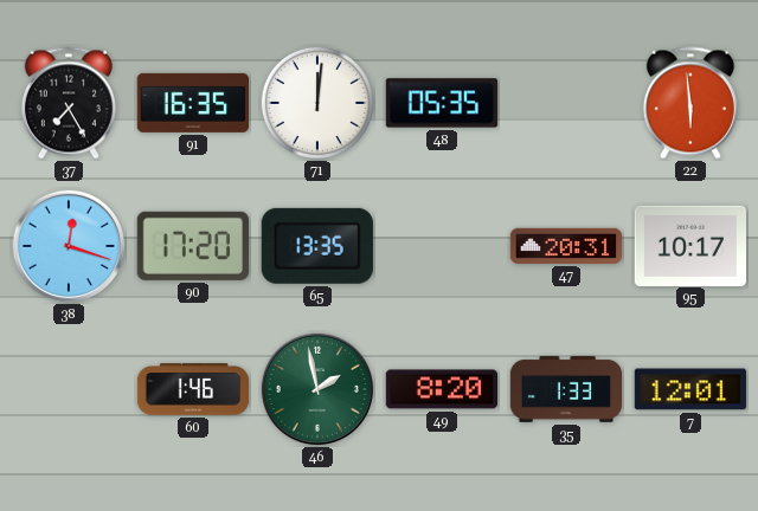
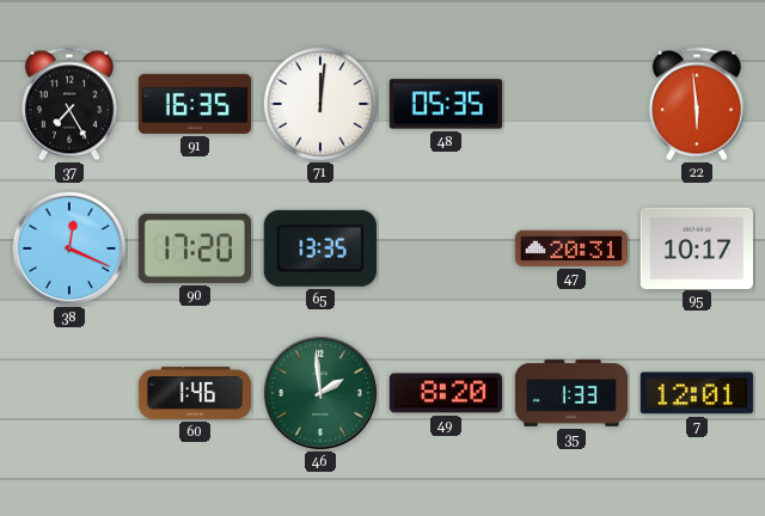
38: 12:18 -> 12:19
46: 1:58 -> 1:59
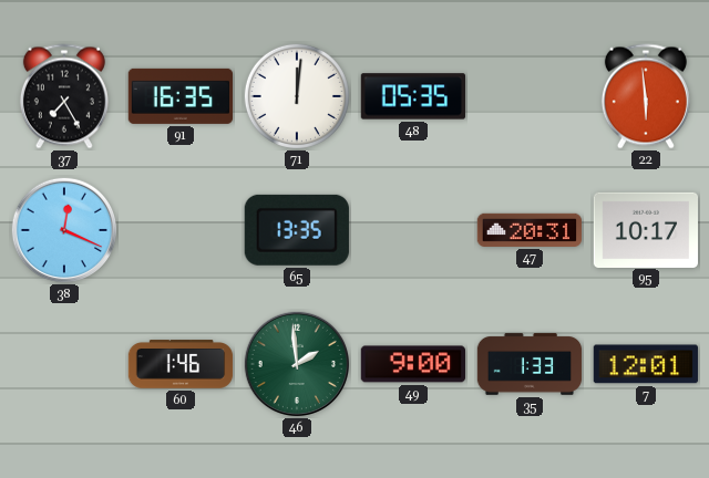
90: 17:20 -> none
49: 8:20 -> 9:00
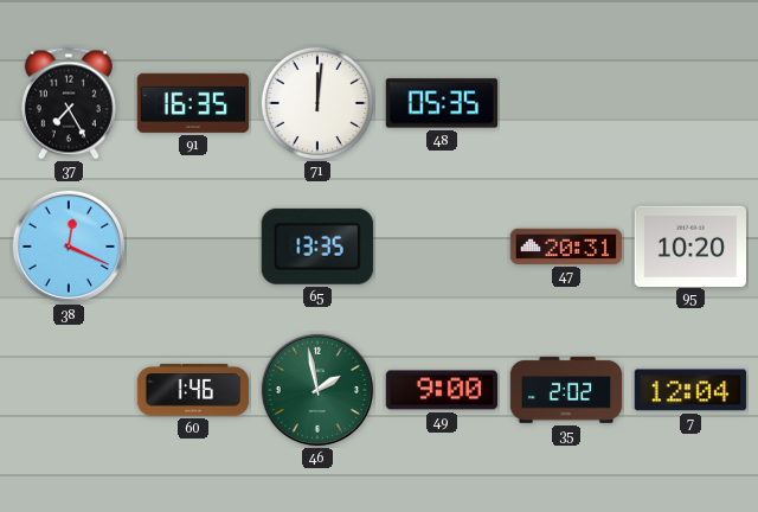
22: 5:59 -> none
95: 10:17 -> 10:20
46: 1:59 -> 1:58
35: 1:33 -> 2:02
7: 12:01 -> 12:04
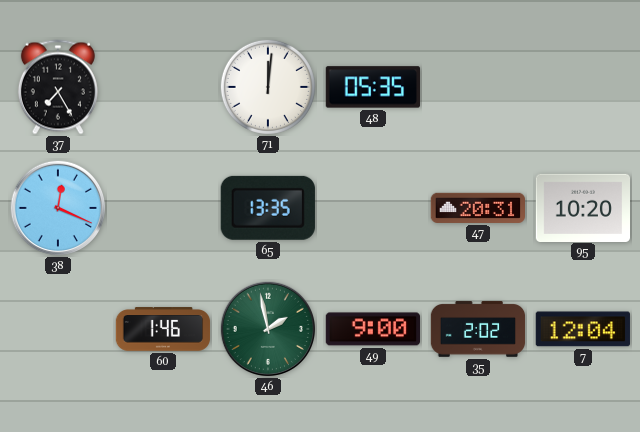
91: 16:35 -> none
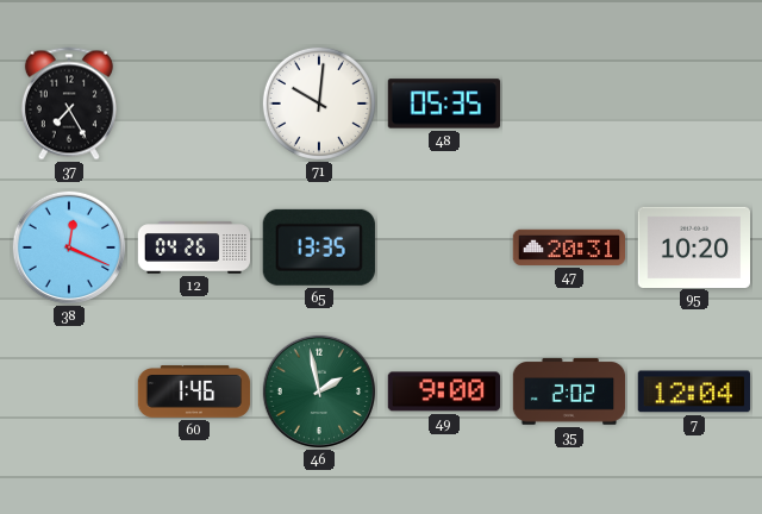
71: 12:01 -> 10:01
12: none -> 04:26
